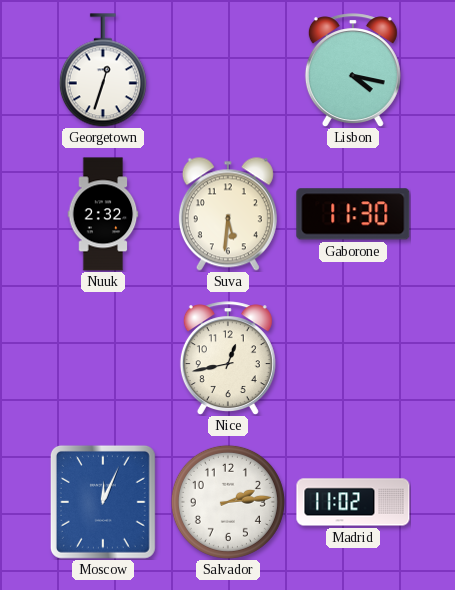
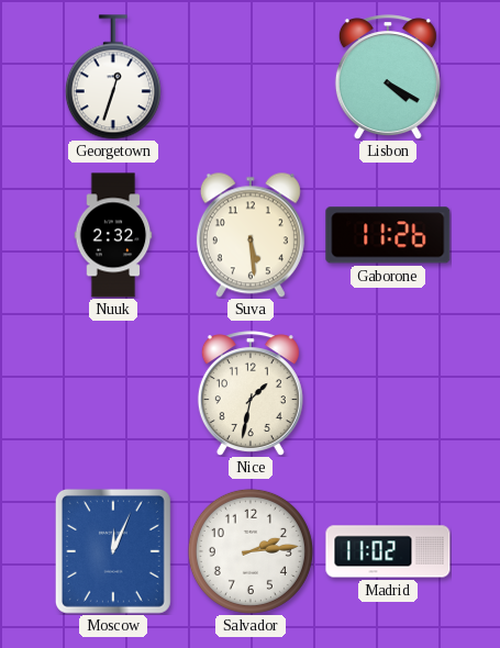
Lisbon: 4:17 -> 4:20
Suva: 5:31 -> 5:29
Gaborone: 11:30 -> 11:26
Nice: 12:43 -> 1:32
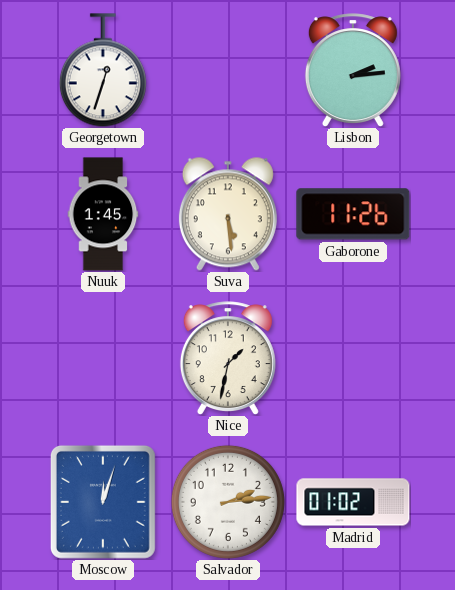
Lisbon: 4:20 -> 2:14
Nuuk: 2:32 -> 1:45
Moscow: 12:04 -> 12:03
Madrid: 11:02 -> 01:02
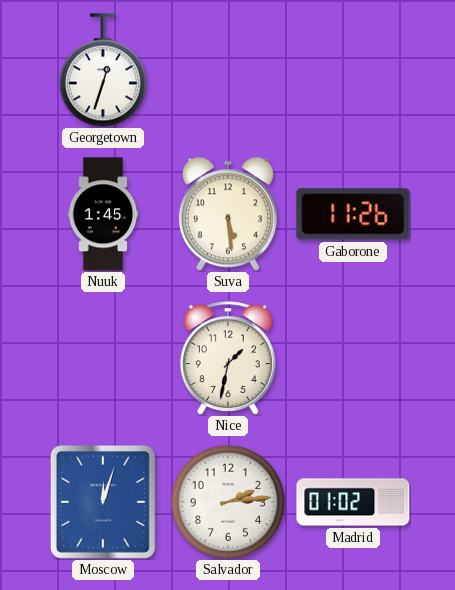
Lisbon: 2:14 -> none
